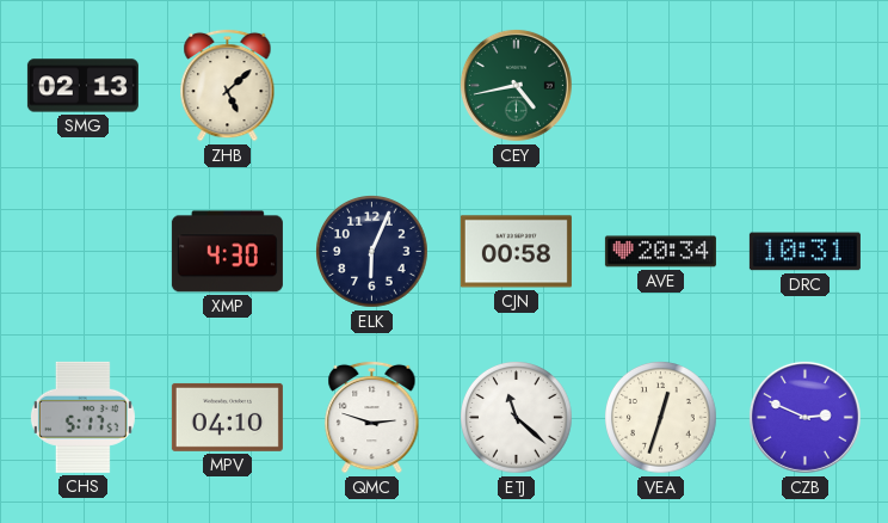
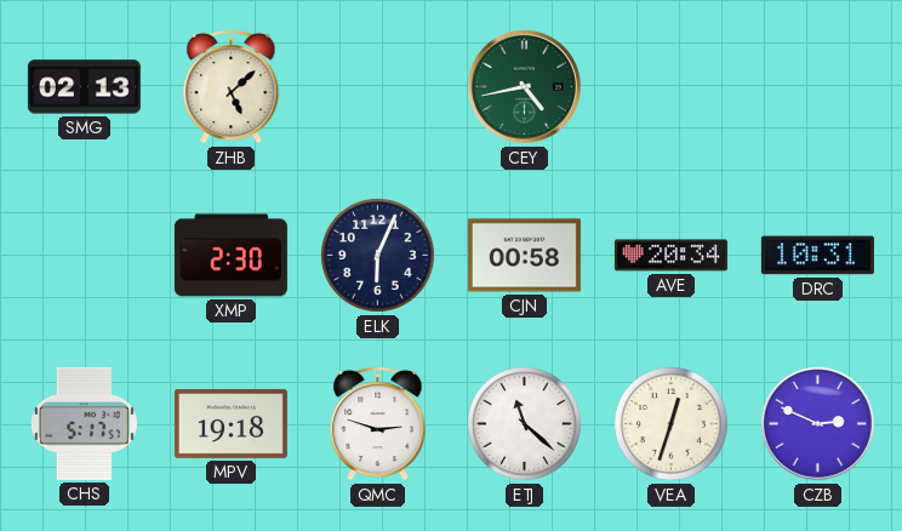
XMP: 4:30 -> 2:30
MPV: 04:10 -> 19:18
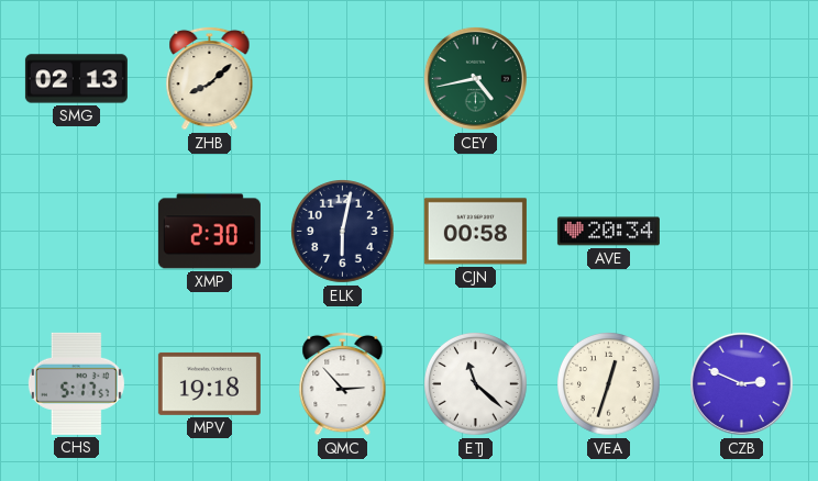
ZHB: 5:08 -> 8:08
ELK: 6:04 -> 6:02
DRC: 10:31 -> none
QMC: 2:48 -> 2:53
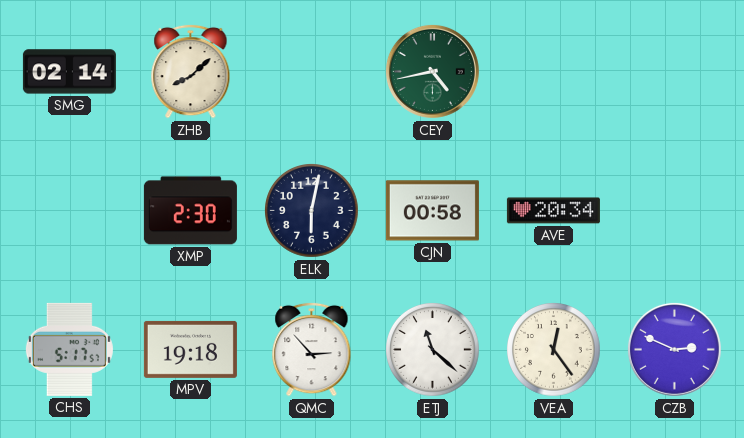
SMG: 02:13 -> 02:14
VEA: 12:33 -> 12:24
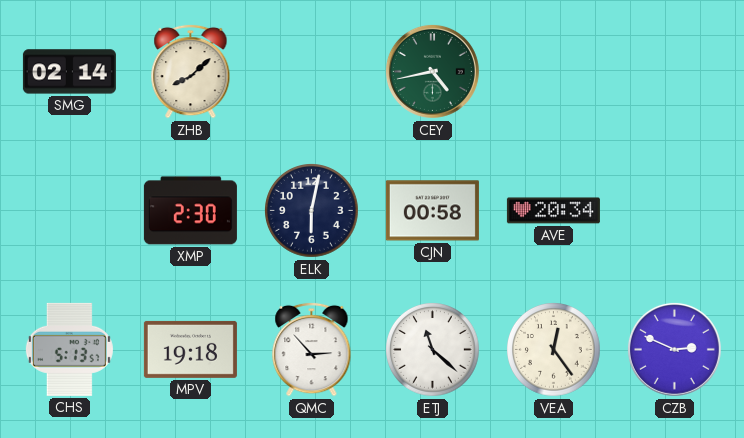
CHS: 5:17 -> 5:13
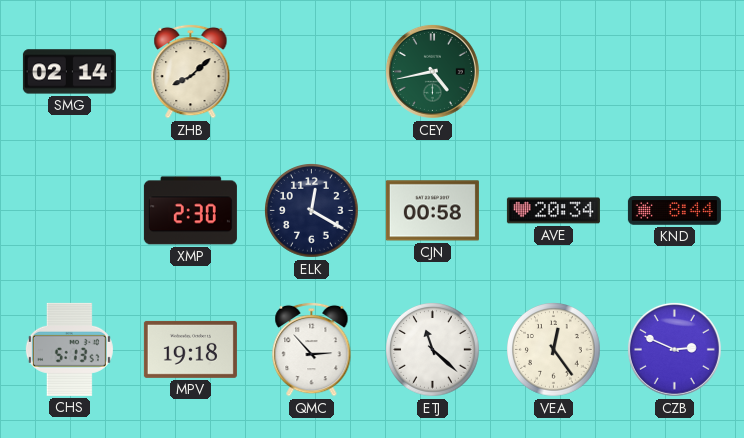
ELK: 6:02 -> 12:20
KND: none -> 8:44
